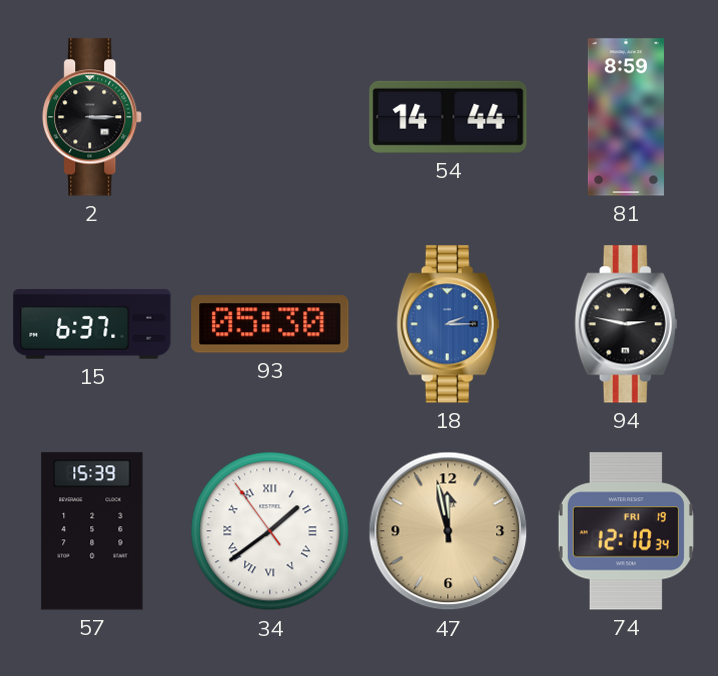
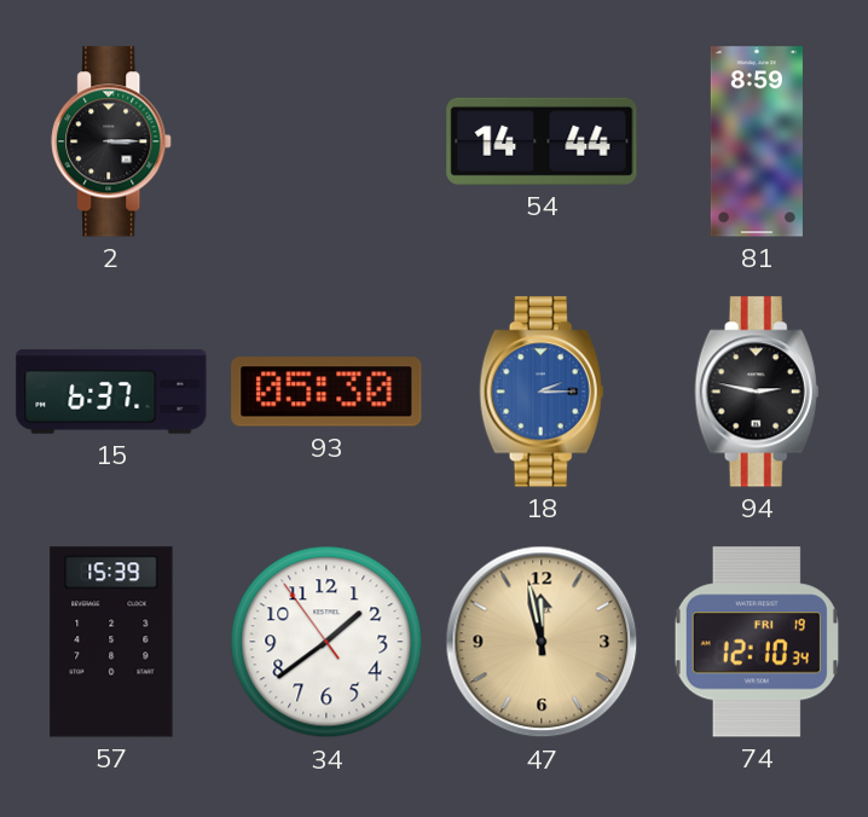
34 numerals: Roman -> Arabic
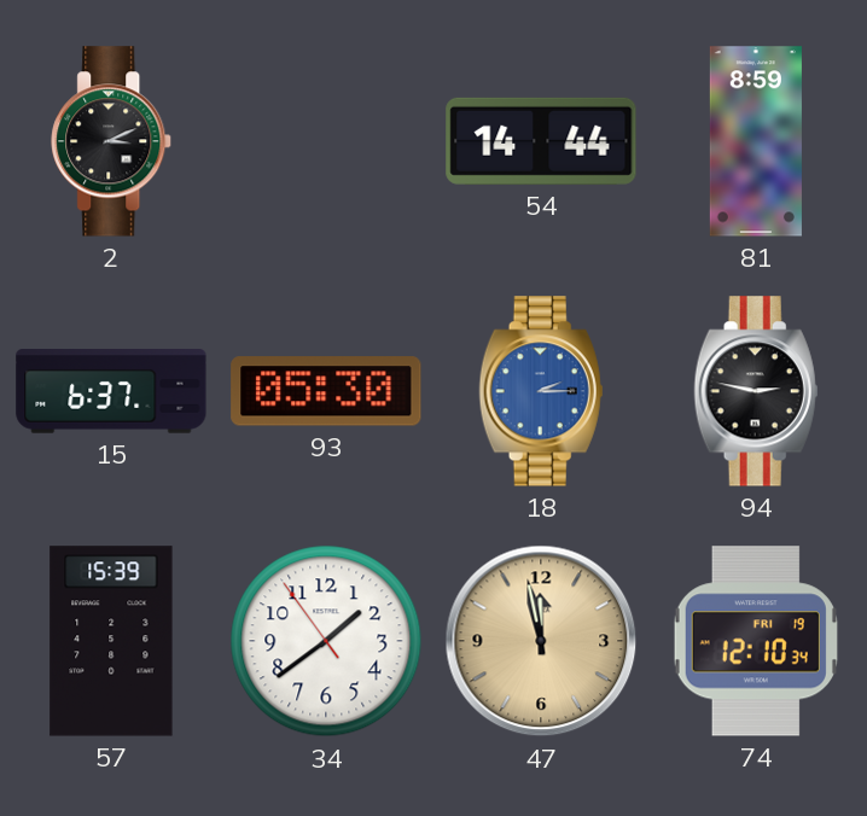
2: 3:15 -> 3:11
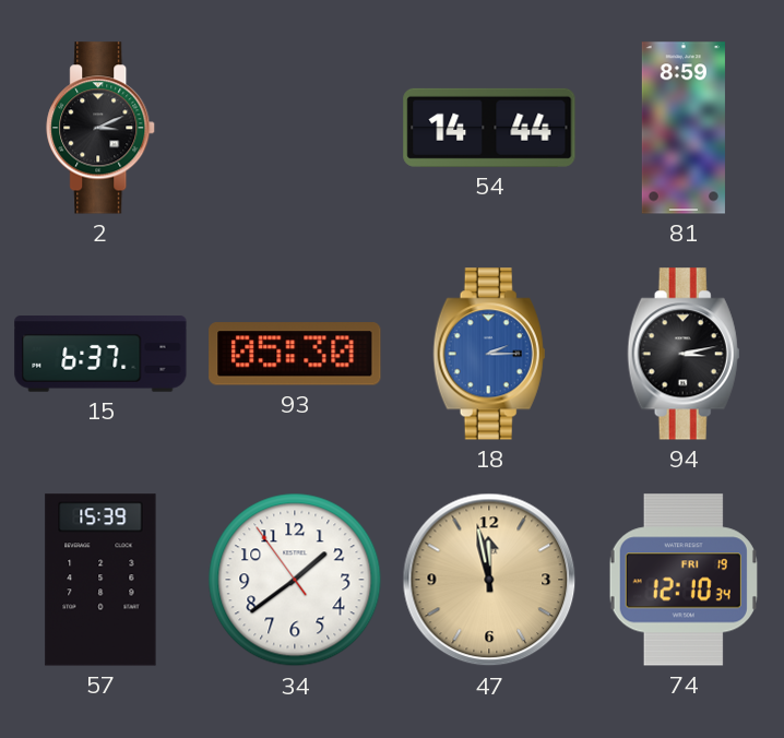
94: 2:47 -> 3:13
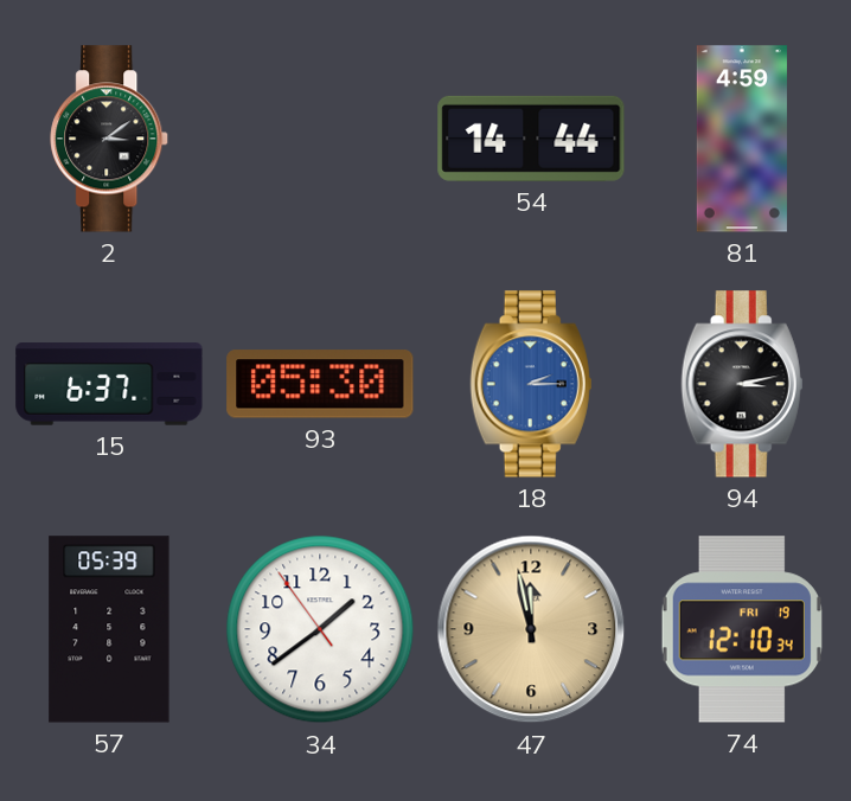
2: 3:11 -> 3:09
81: 8:59 -> 4:59
57: 15:39 -> 05:39
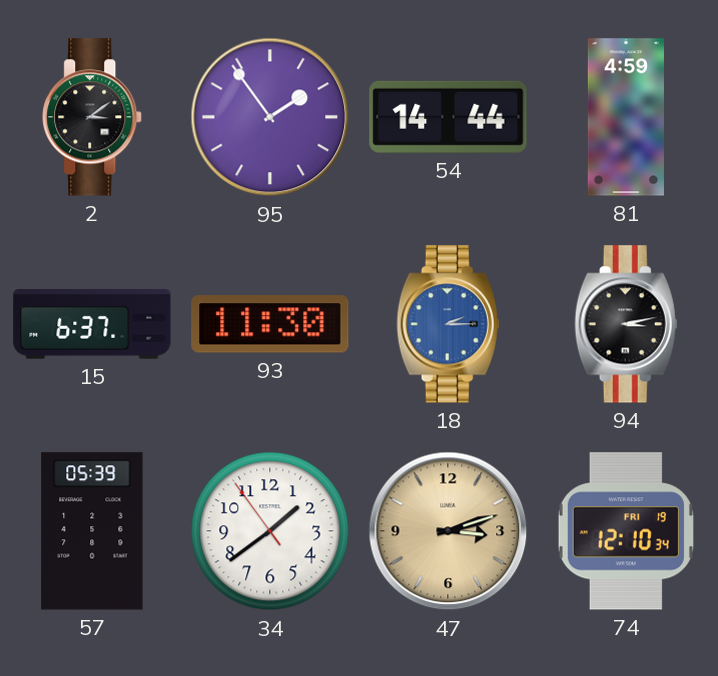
95: none -> 1:54
93: 05:30 -> 11:30
47: 11:58 -> 3:12
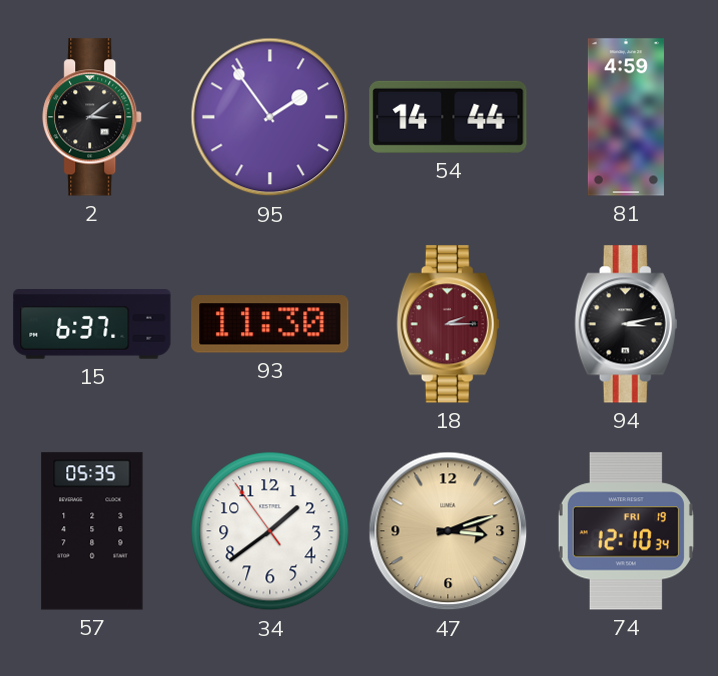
18 dial: blue -> burgundy
57: 05:39 -> 05:35
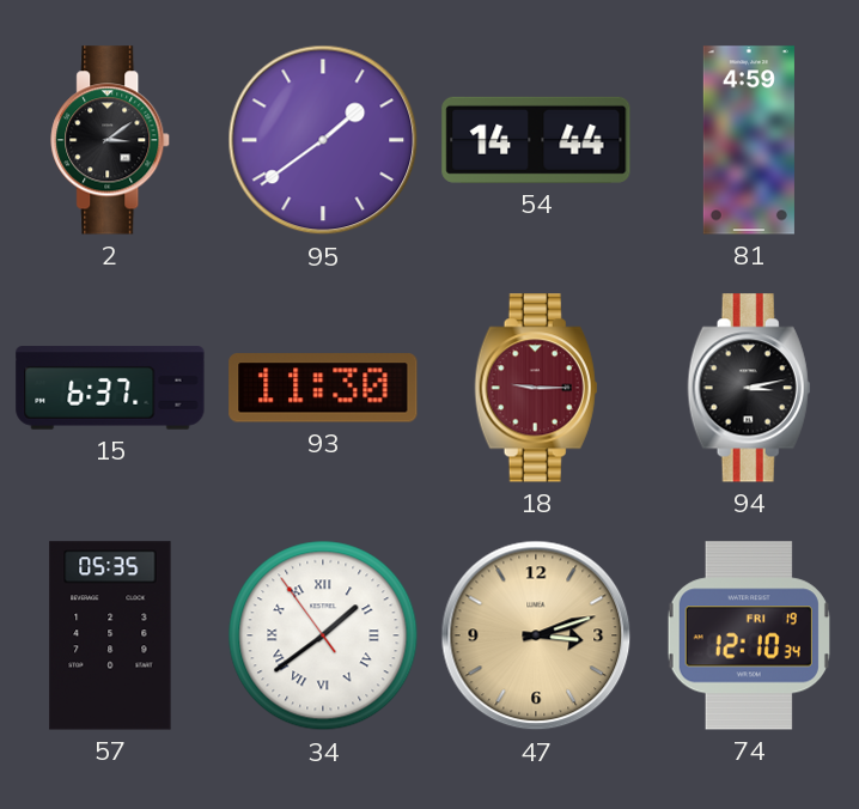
95: 1:54 -> 1:39
18: 2:15 -> 9:15
34 numerals: Arabic -> Roman
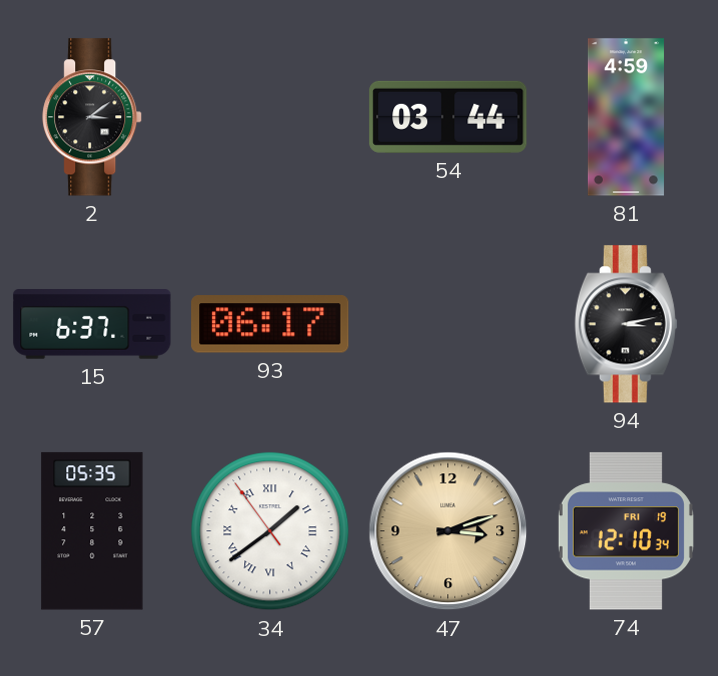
95: 1:39 -> none
54: 14:44 -> 03:44
93: 11:30 -> 06:17
18: 9:15 -> none
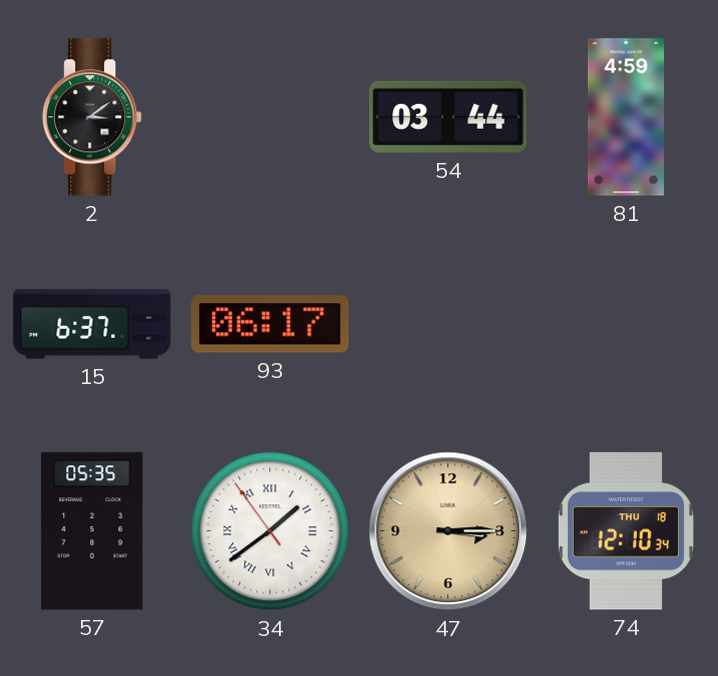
94: 3:13 -> none
47: 3:12 -> 3:15
74 date: FRI 19 -> THU 18
